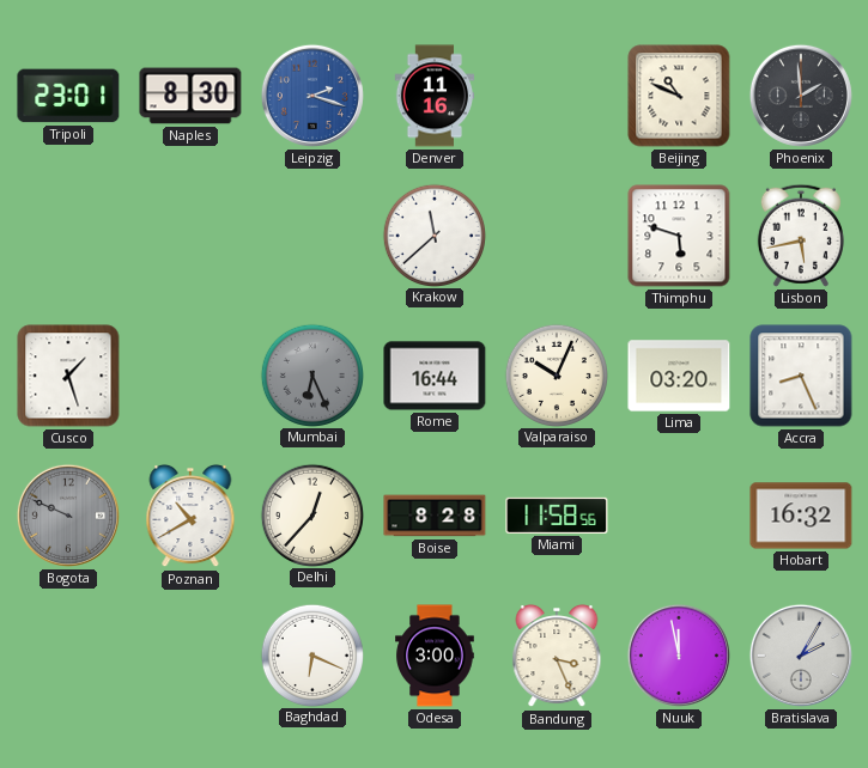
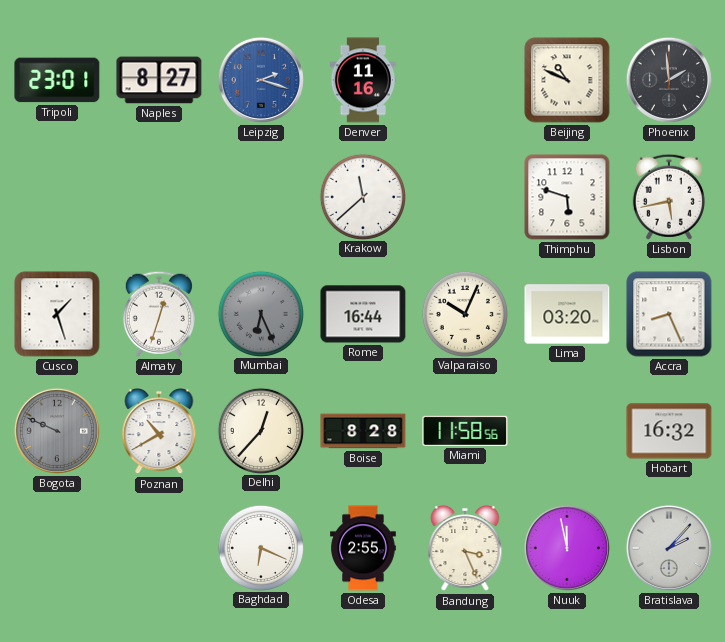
Naples: 8:30 -> 8:27
Almaty: none -> 12:33
Odesa: 3:00 -> 2:55
Bratislava: 2:05 -> 2:07
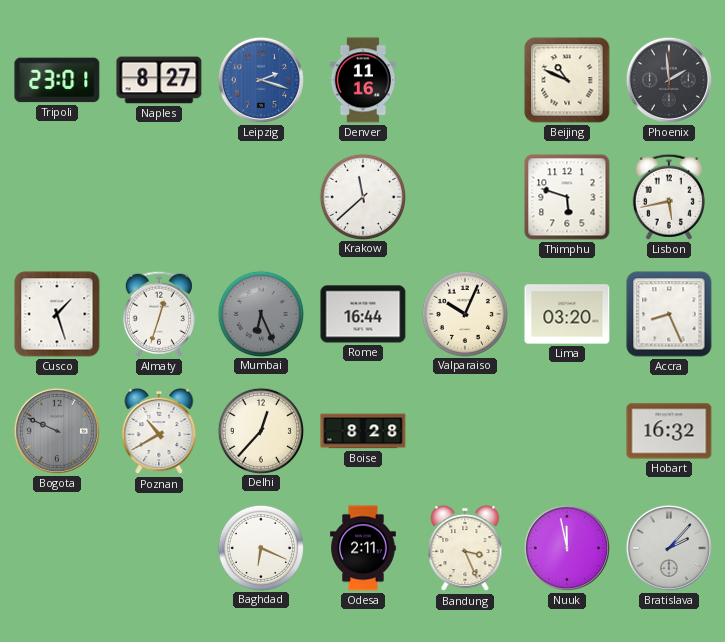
Miami: 11:58 -> none
Odesa: 2:55 -> 2:11
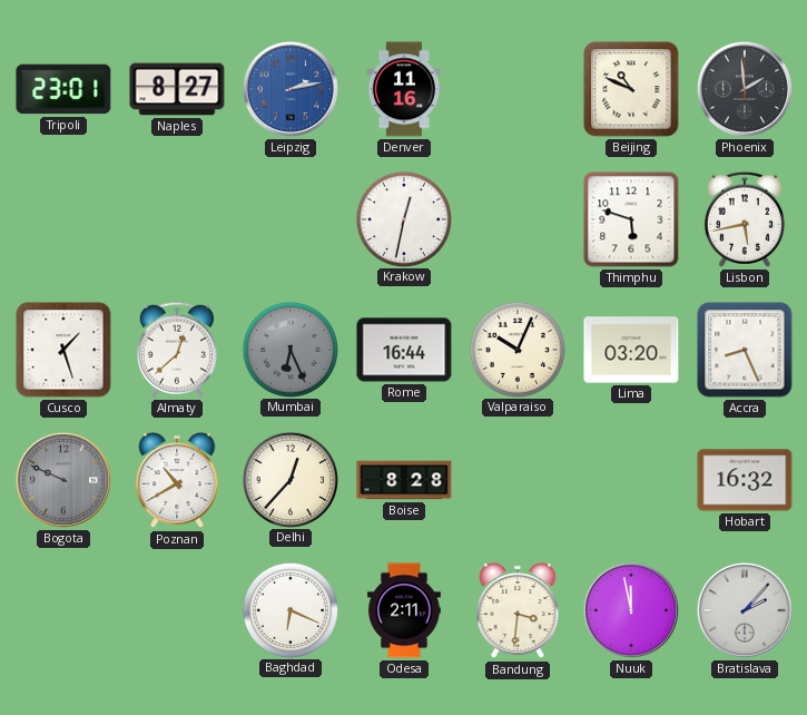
Leipzig: 2:18 -> 2:13
Krakow: 11:38 -> 12:32
Almaty: 12:33 -> 12:38
Bandung: 3:26 -> 3:31
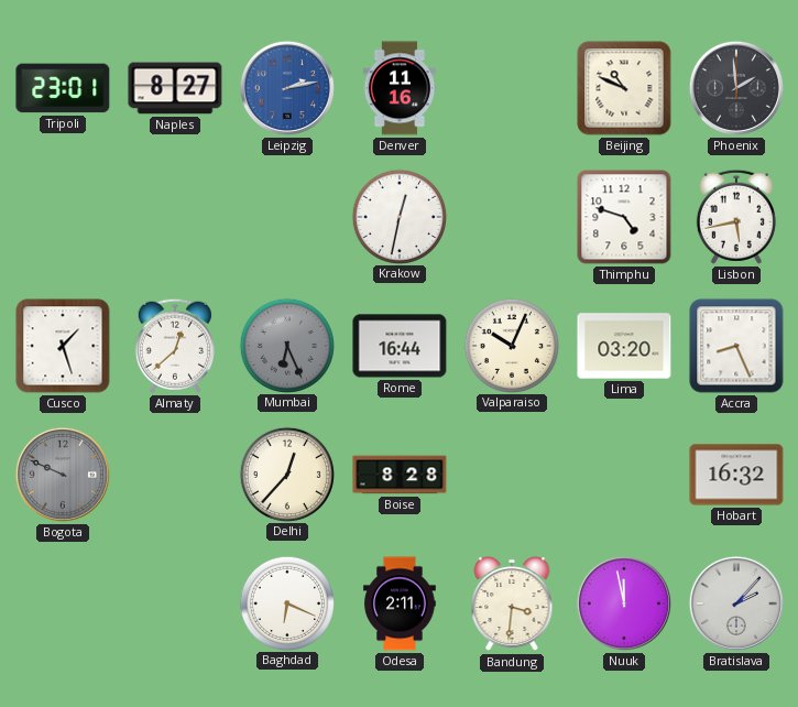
Thimphu: 5:48 -> 4:48
Poznan: 10:40 -> none
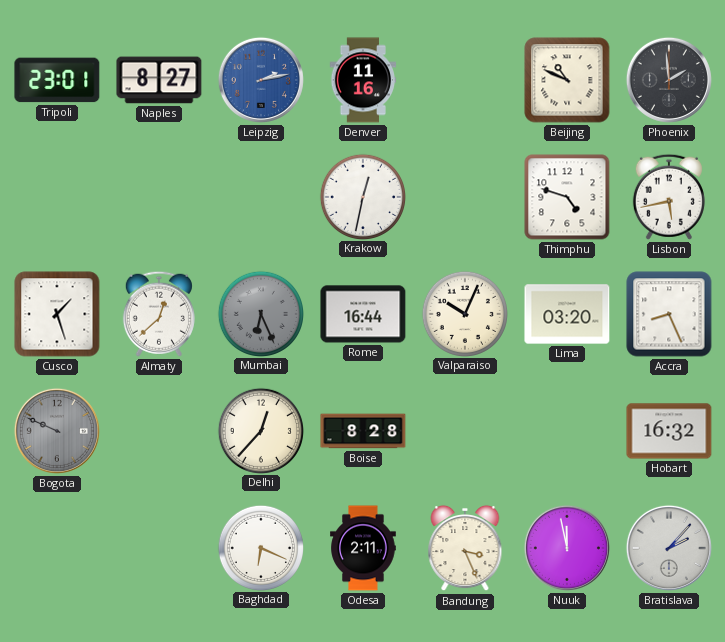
Bandung: 3:31 -> 3:26
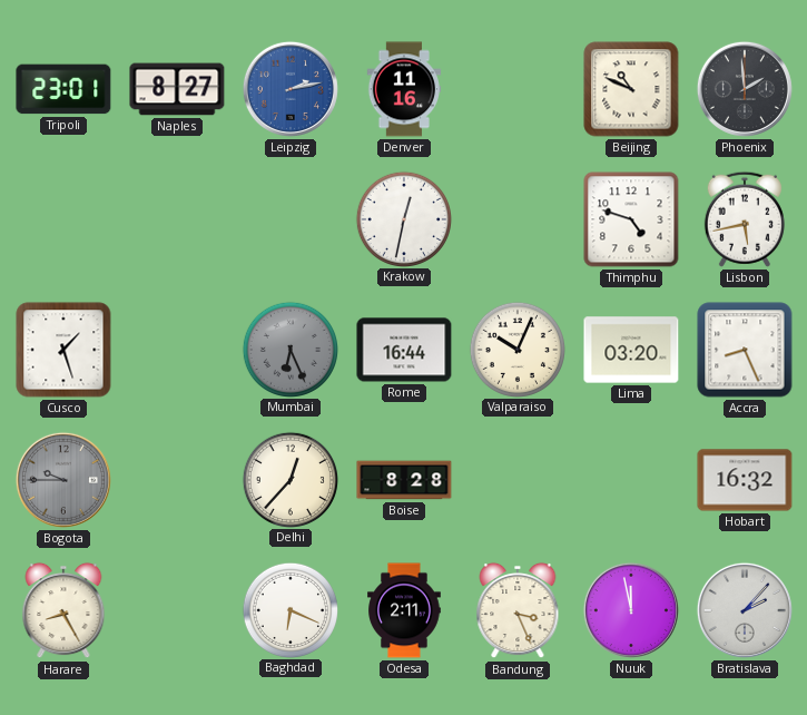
Almaty: 12:38 -> none
Bogota: 9:49 -> 9:45
Harare: none -> 8:25
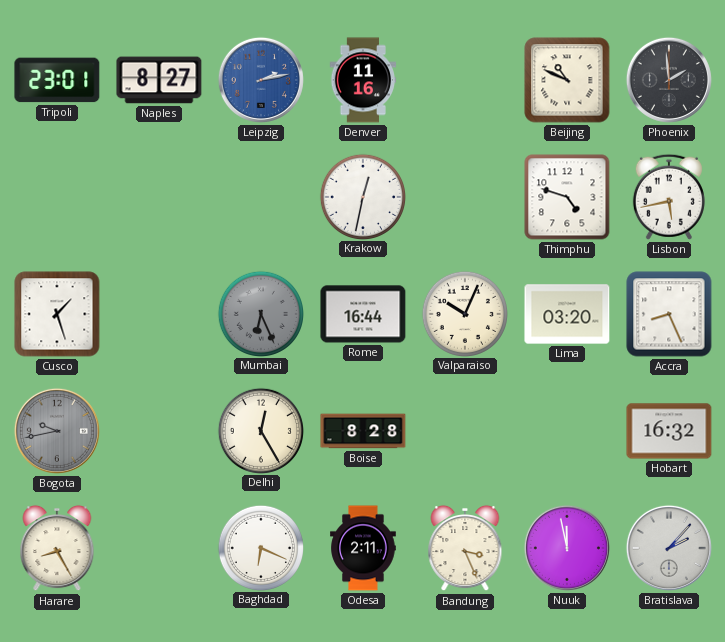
Bogota: 9:45 -> 9:43
Delhi: 12:37 -> 12:25
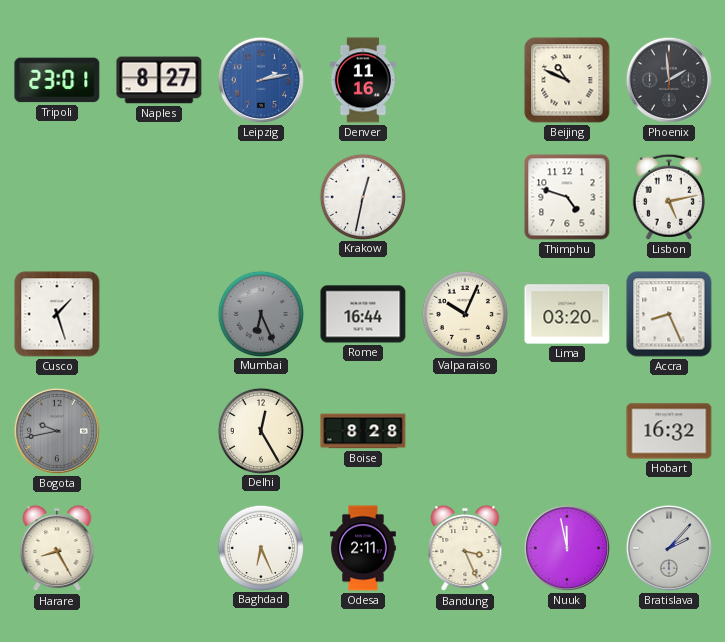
Lisbon: 5:43 -> 5:13
Baghdad: 6:19 -> 6:26
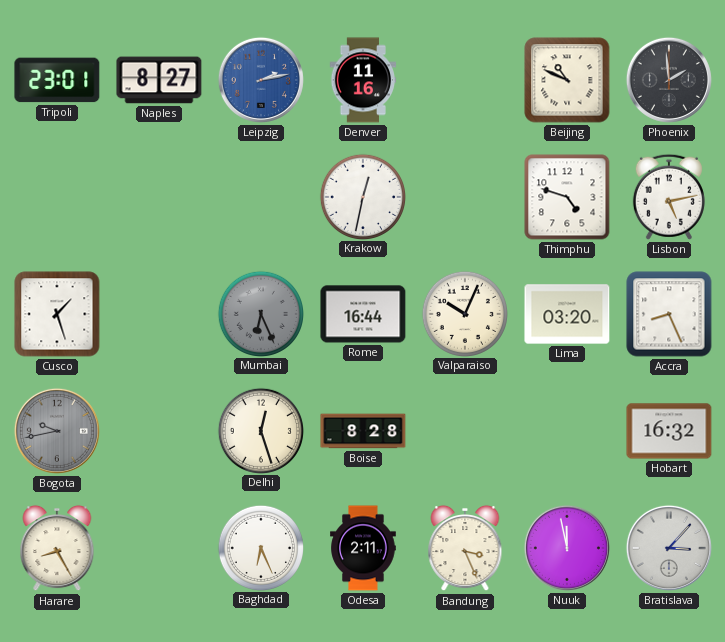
Delhi: 12:25 -> 12:27
Bratislava: 2:07 -> 3:07
